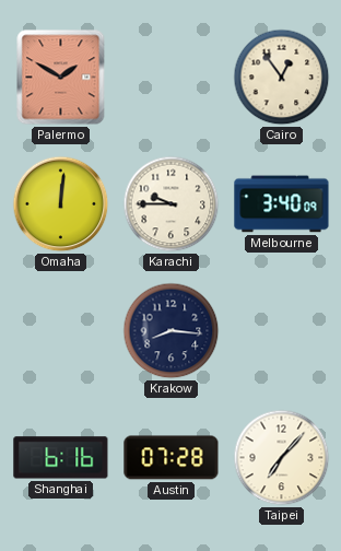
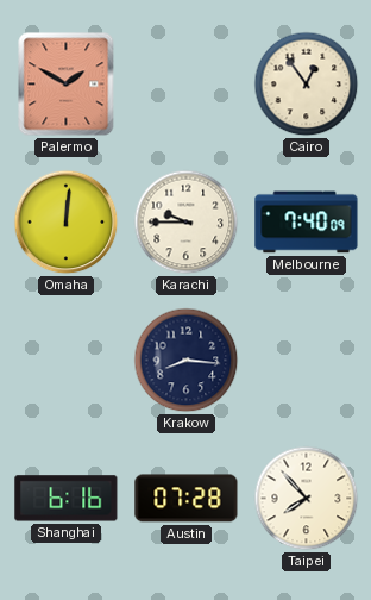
Melbourne: 3:40 -> 7:40
Taipei: 7:07 -> 7:53
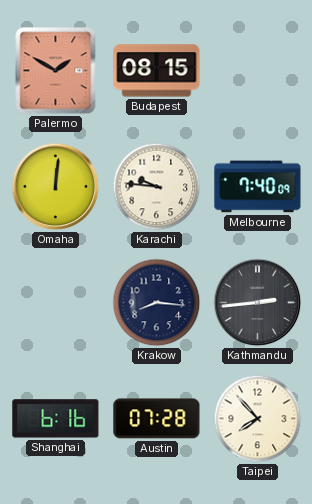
Budapest: none -> 08:15
Cairo: 12:54 -> none
Karachi: 9:45 -> 9:46
Kathmandu: none -> 2:44
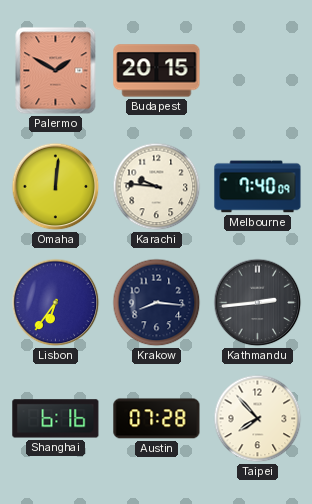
Budapest: 08:15 -> 20:15
Lisbon: none -> 6:36
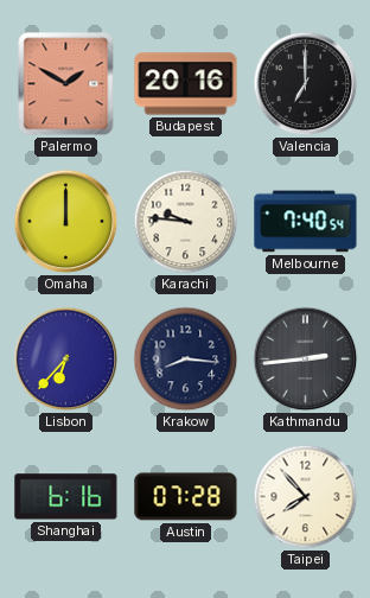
Budapest: 20:15 -> 20:16
Valencia: none -> 7:00
Omaha: 12:01 -> 12:00
Melbourne: 7:40:09 -> 7:40:54
Lisbon: 6:36 -> 6:37
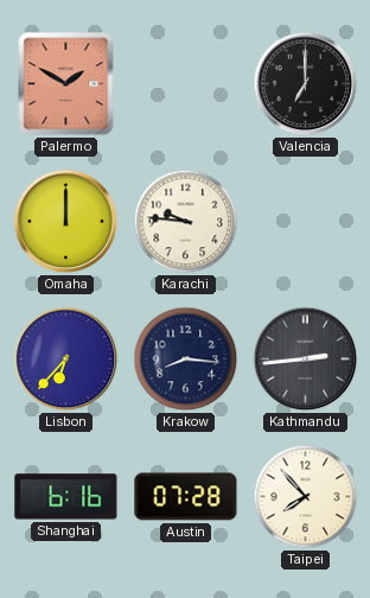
Budapest: 20:16 -> none
Melbourne: 7:40 -> none
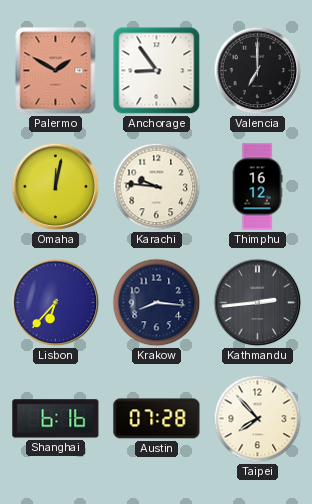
Anchorage: none -> 8:54
Omaha: 12:00 -> 12:02
Thimphu: none -> 16:12
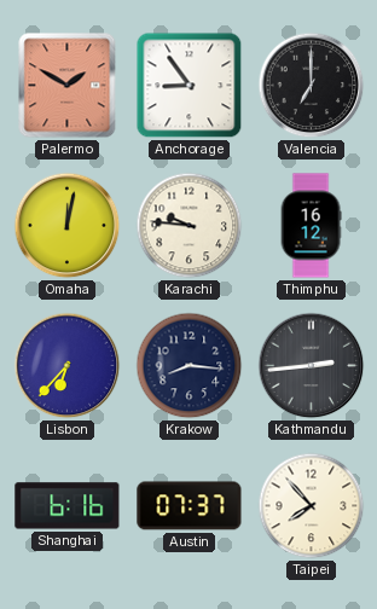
Austin: 07:28 -> 07:37
